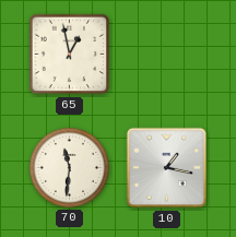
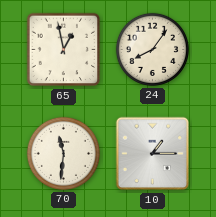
24: none -> 8:06
10: 1:17 -> 1:15
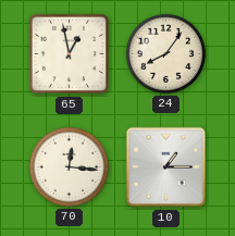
70: 11:31 -> 12:16
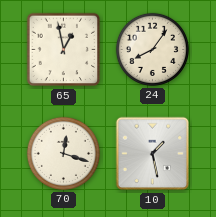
70: 12:16 -> 12:18
10: 1:15 -> 1:28
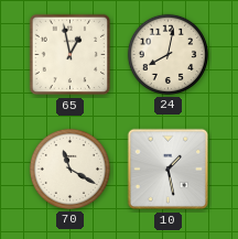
24: 8:06 -> 8:02
70: 12:18 -> 11:20
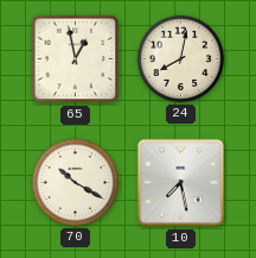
70: 11:20 -> 10:20
10: 1:28 -> 7:28
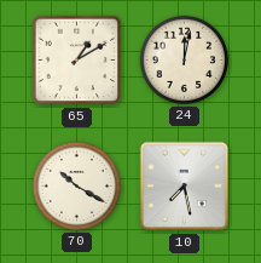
65: 12:58 -> 1:10
24: 8:02 -> 12:02
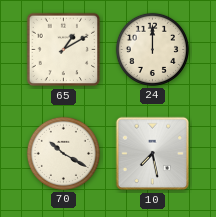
24: 12:02 -> 12:00
